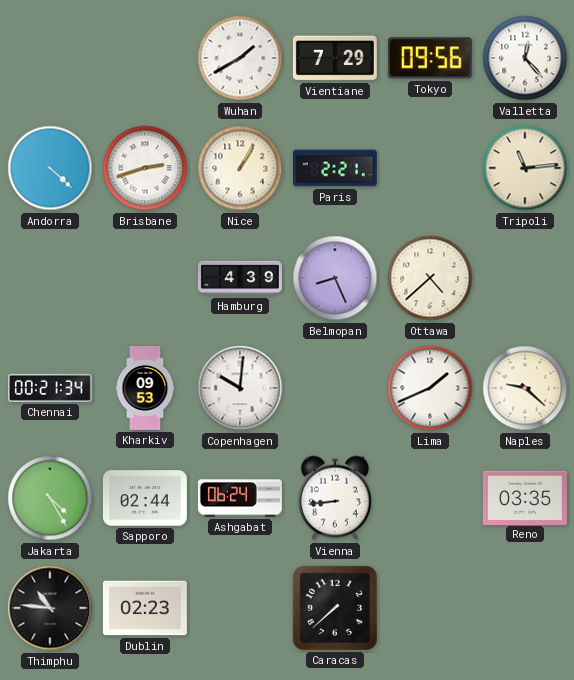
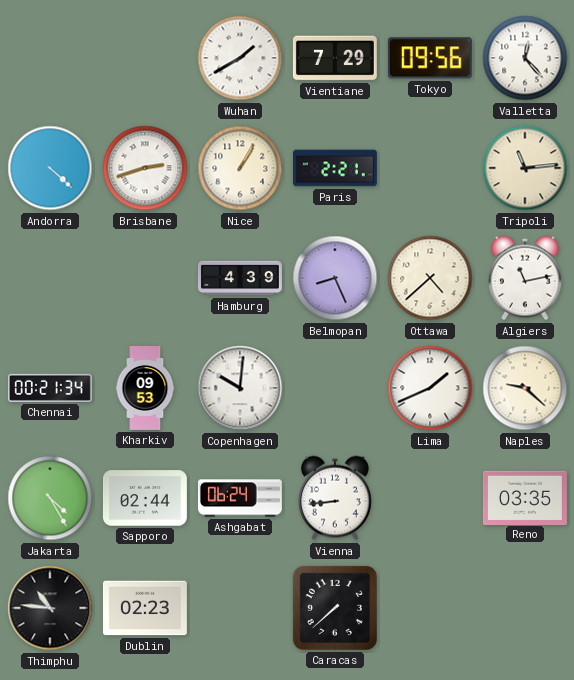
Algiers: none -> 11:13
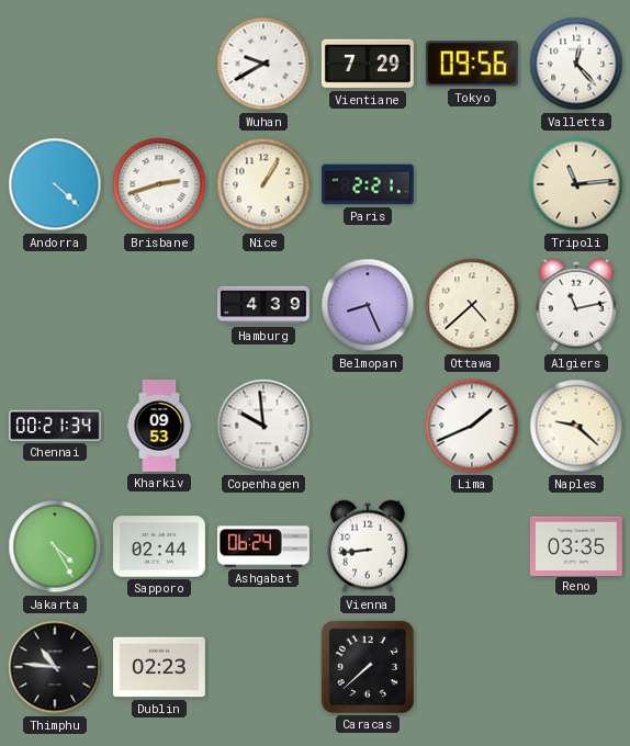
Wuhan: 1:40 -> 9:40
Copenhagen: 10:01 -> 9:59
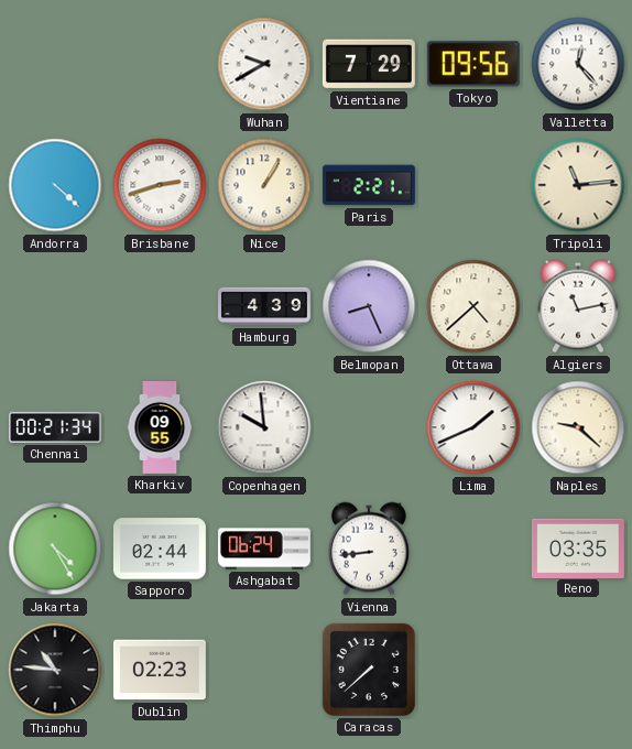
Kharkiv: 09:53 -> 09:55
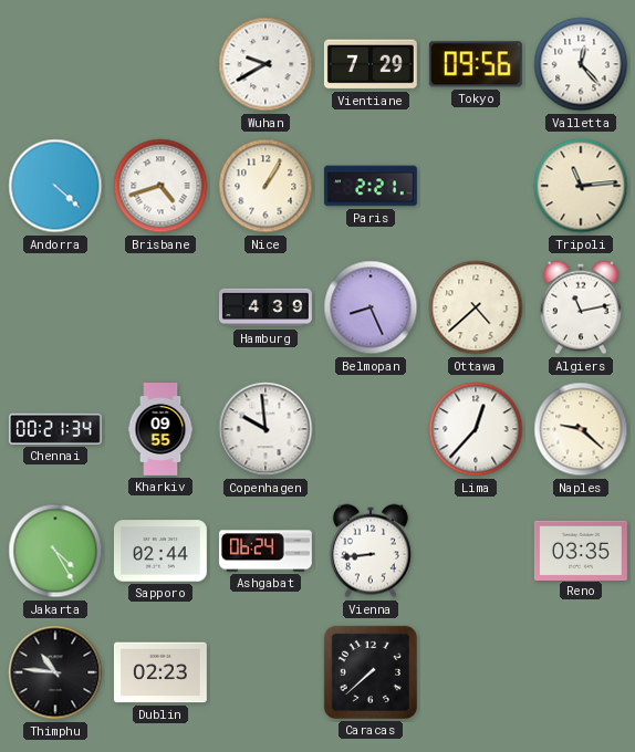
Brisbane: 2:42 -> 4:42
Lima: 1:41 -> 12:37
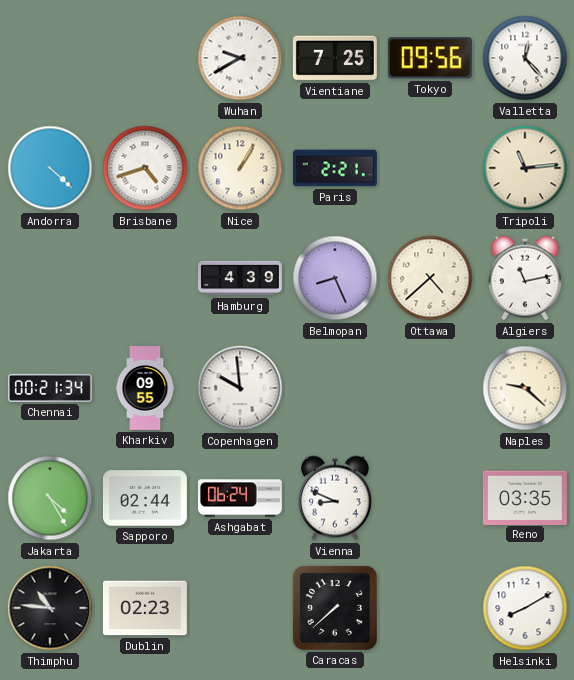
Vientiane: 7:29 -> 7:25
Lima: 12:37 -> none
Vienna: 8:44 -> 8:49
Helsinki: none -> 8:10
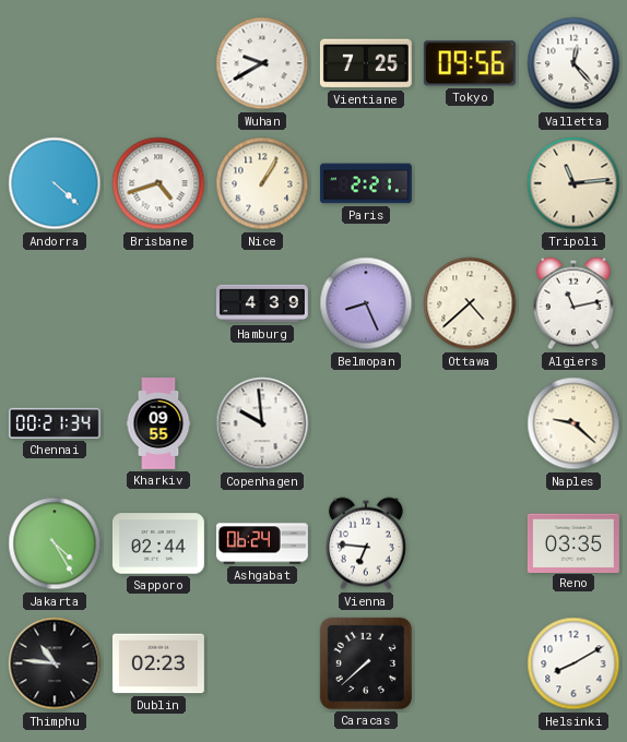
Vienna: 8:49 -> 6:46
